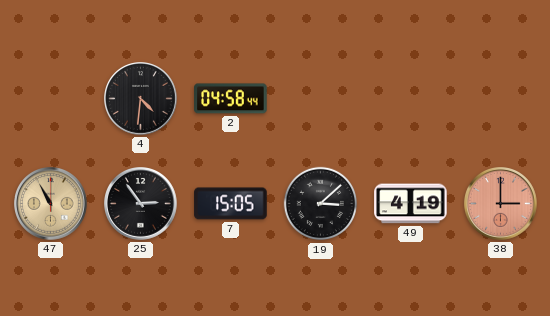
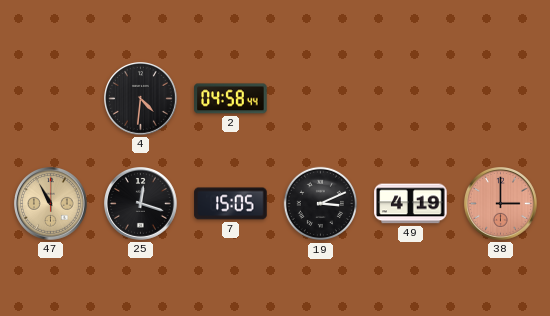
25: 2:54 -> 12:18
19: 3:08 -> 3:11
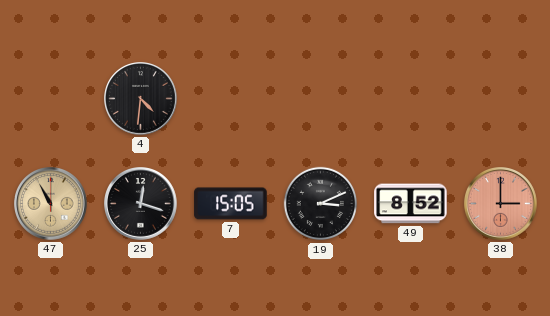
2: 04:58 -> none
49: 4:19 -> 8:52
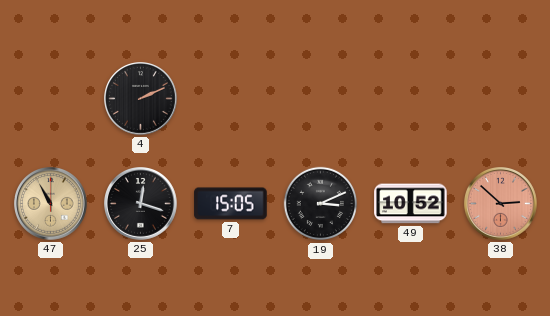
4: 4:31 -> 2:11
49: 8:52 -> 10:52
38: 3:00 -> 2:52
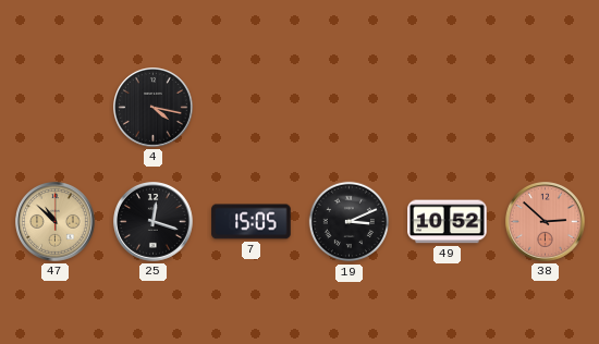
4: 2:11 -> 4:17
47: 10:55 -> 10:52
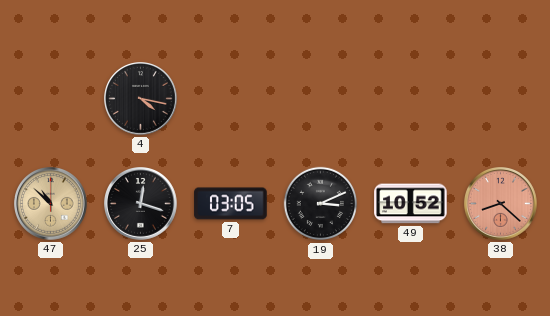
7: 15:05 -> 03:05
38: 2:52 -> 8:22
